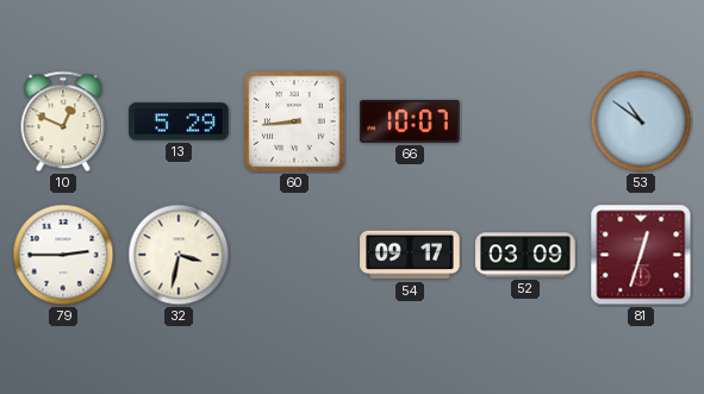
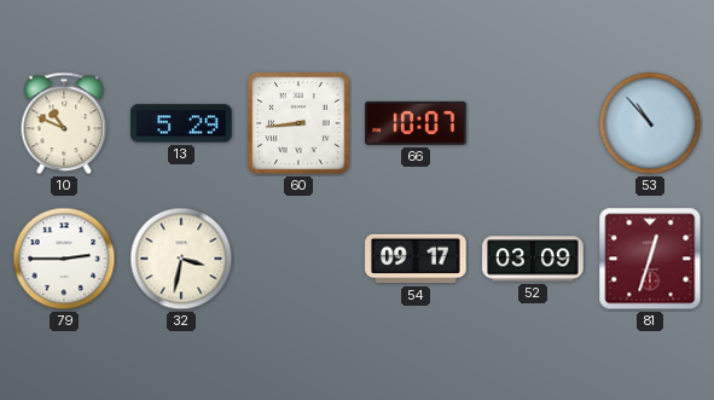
10: 12:49 -> 10:49
53: 10:51 -> 10:53
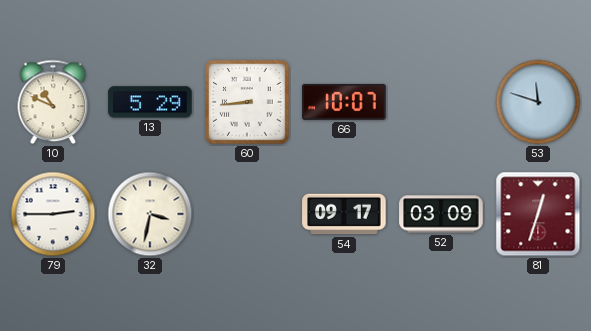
53: 10:53 -> 11:48
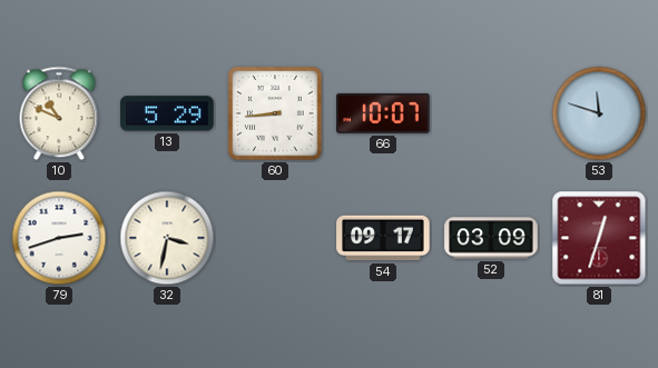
79: 2:45 -> 2:42
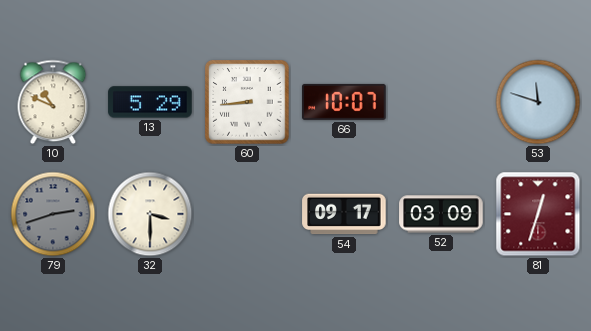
79 dial: white -> grey
32: 3:32 -> 3:30
